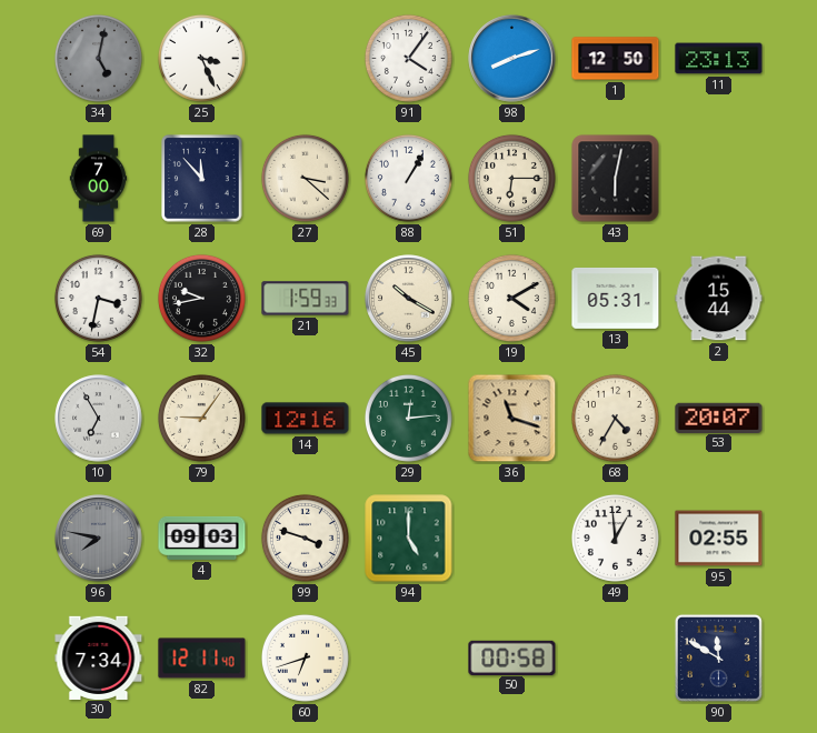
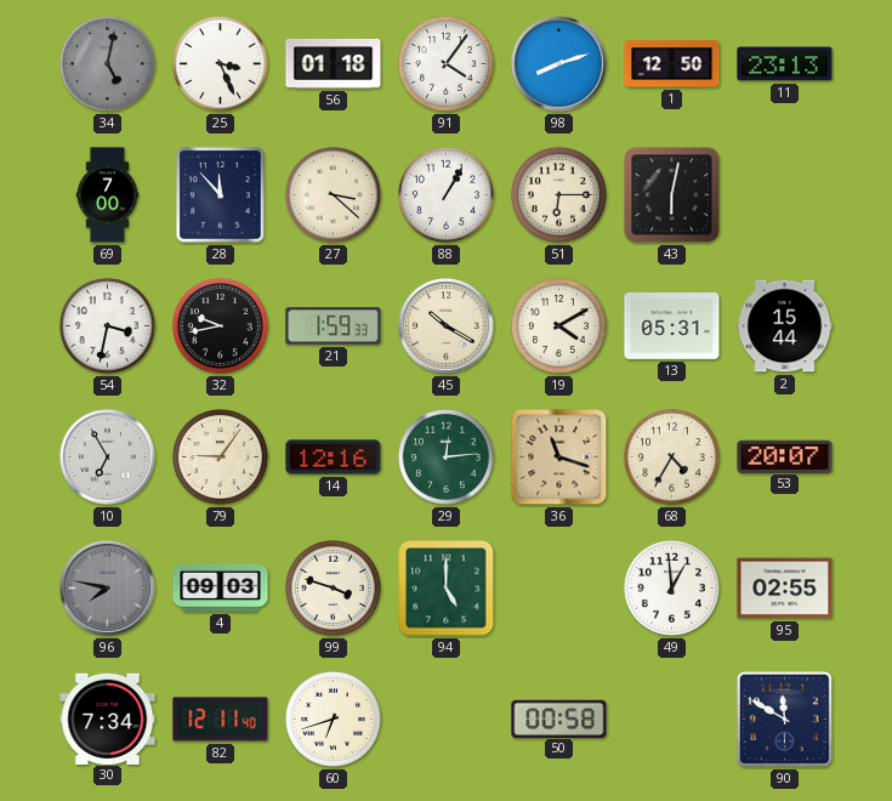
56: none -> 01:18
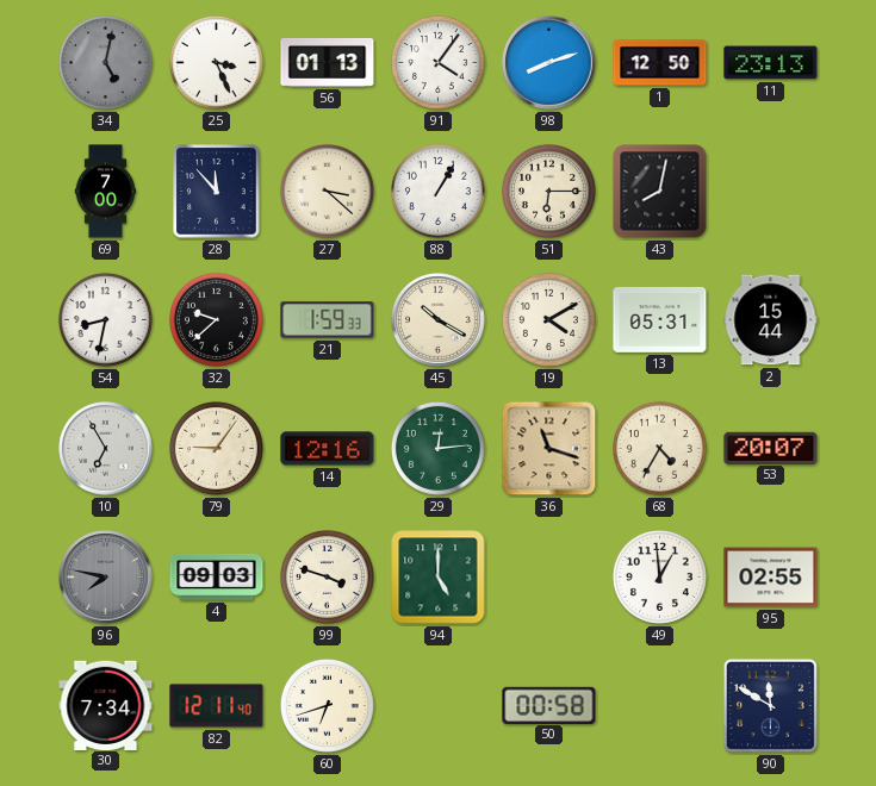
56: 01:18 -> 01:13
43: 6:02 -> 8:02
54: 3:32 -> 8:32
32: 9:43 -> 9:38
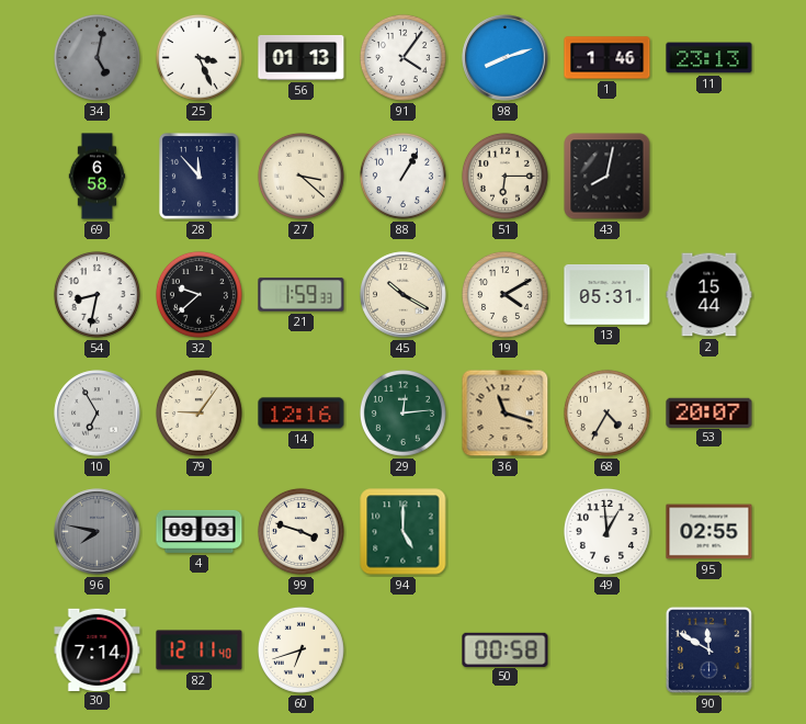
1: 12:50 -> 1:46
69: 7:00 -> 6:58
30: 7:34 -> 7:14
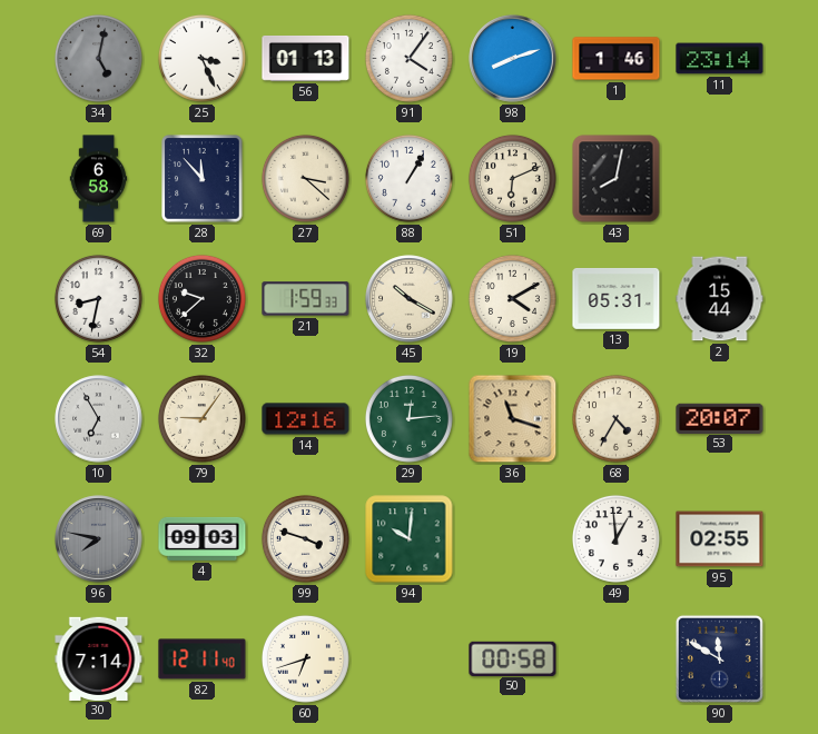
11: 23:13 -> 23:14
51: 6:15 -> 6:11
94: 5:00 -> 10:01
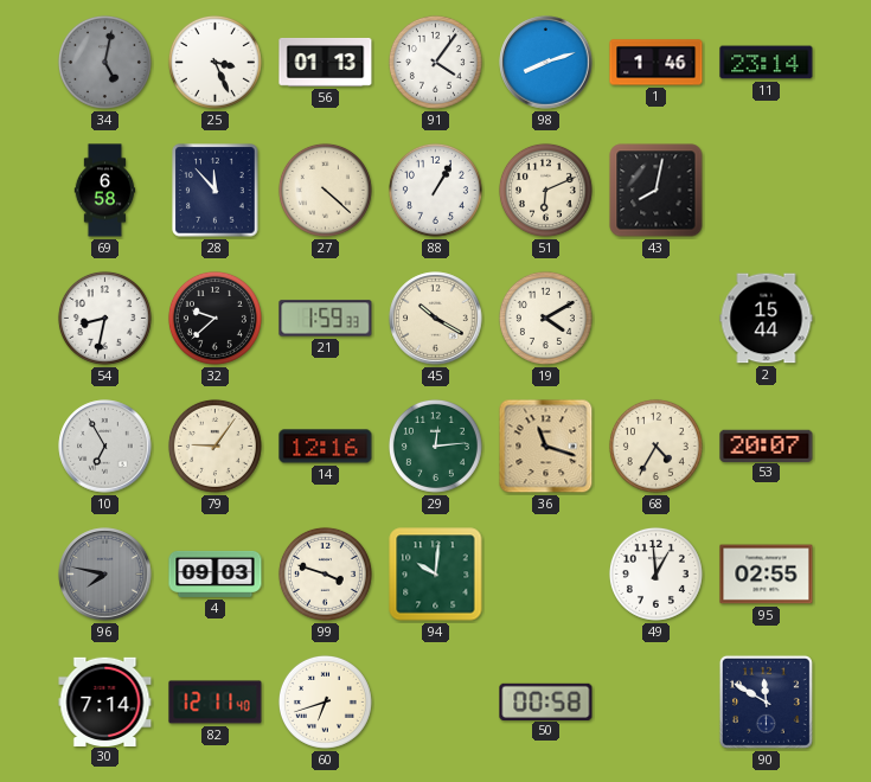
27: 3:22 -> 4:22
13: 05:31 -> none
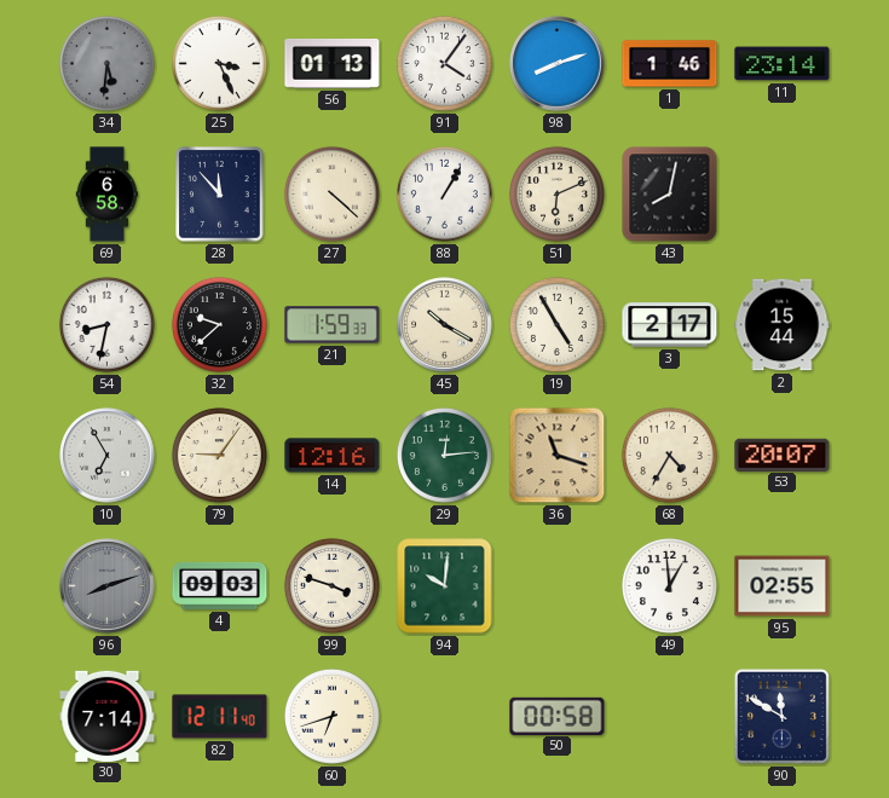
34: 5:02 -> 5:31
19: 4:10 -> 4:55
3: none -> 2:17
96: 7:47 -> 8:12
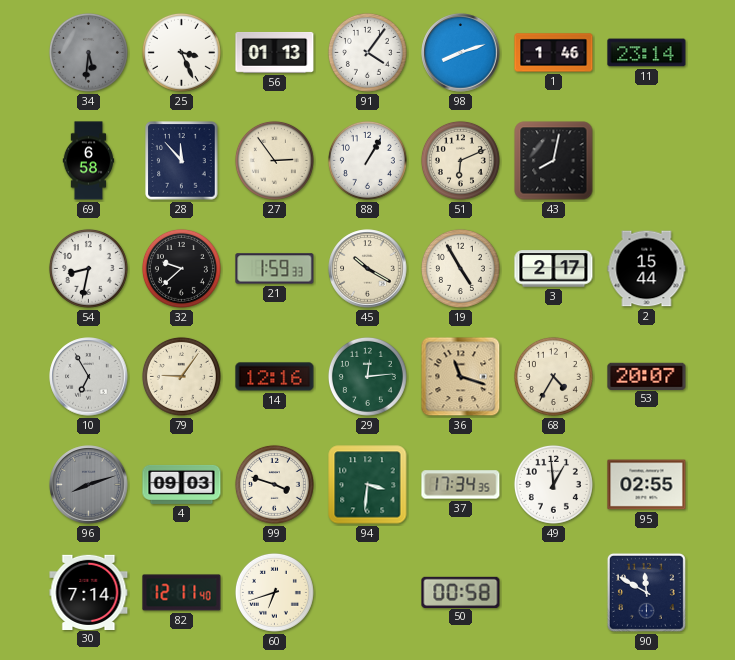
27: 4:22 -> 2:54
94: 10:01 -> 3:31
37: none -> 17:34
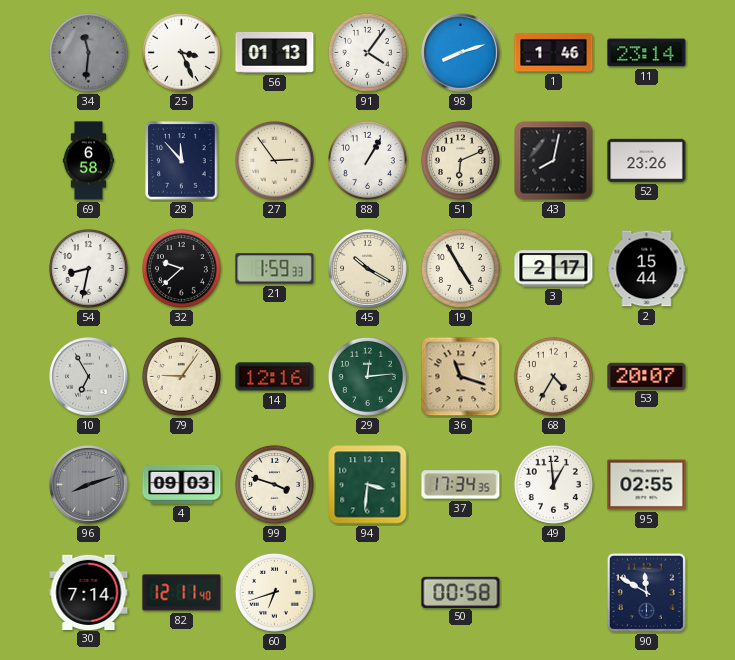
34: 5:31 -> 11:31
52: none -> 23:26
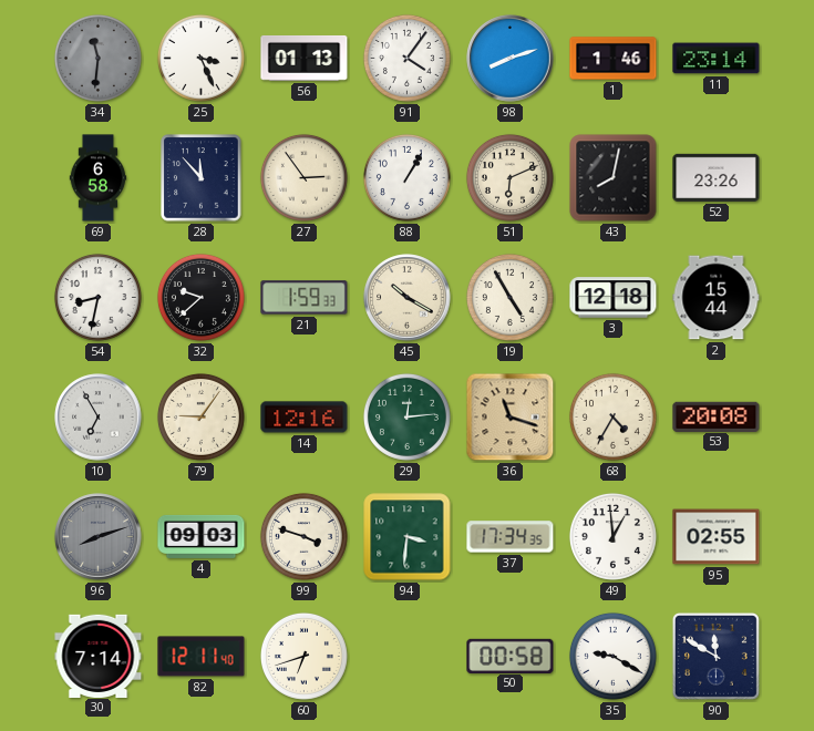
3: 2:17 -> 12:18
53: 20:07 -> 20:08
35: none -> 9:20
